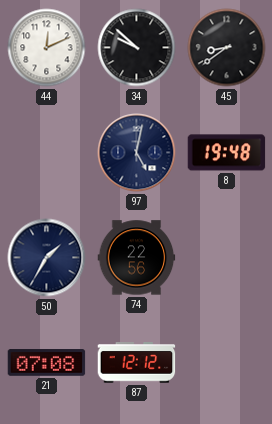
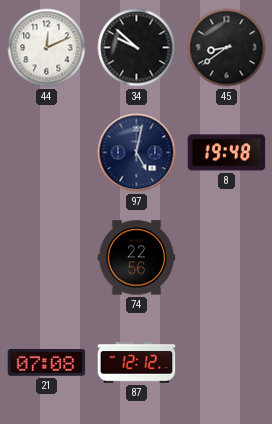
50: 1:35 -> none
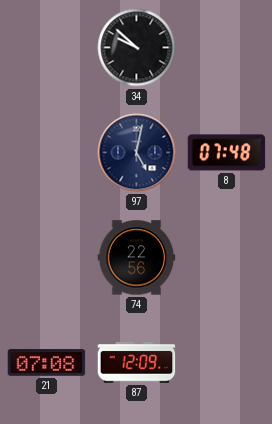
44: 12:11 -> none
45: 8:39 -> none
8: 19:48 -> 07:48
87: 12:12 -> 12:09
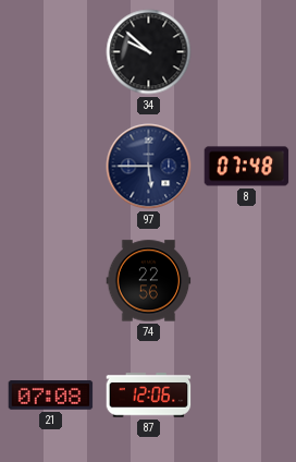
97: 5:02 -> 5:45
87: 12:09 -> 12:06
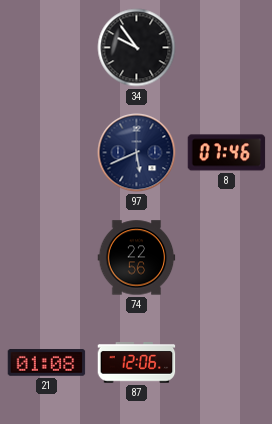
34: 9:52 -> 9:54
97: 5:45 -> 5:41
8: 07:48 -> 07:46
21: 07:08 -> 01:08
